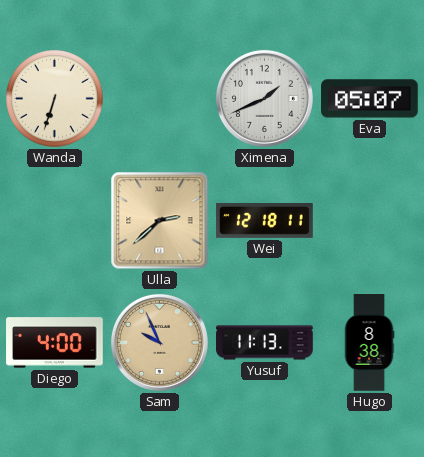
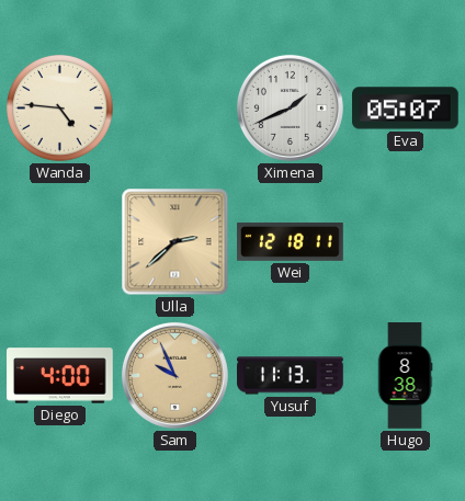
Wanda: 6:33 -> 4:46
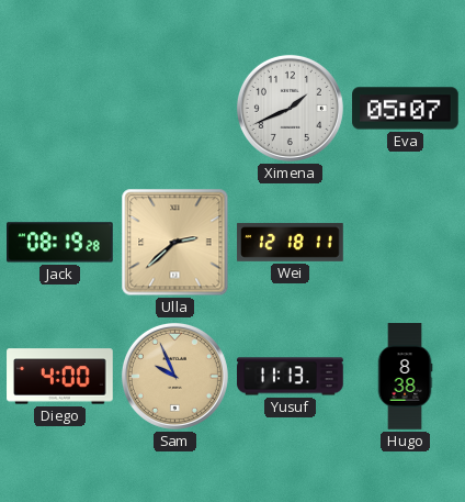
Wanda: 4:46 -> none
Jack: none -> 08:19
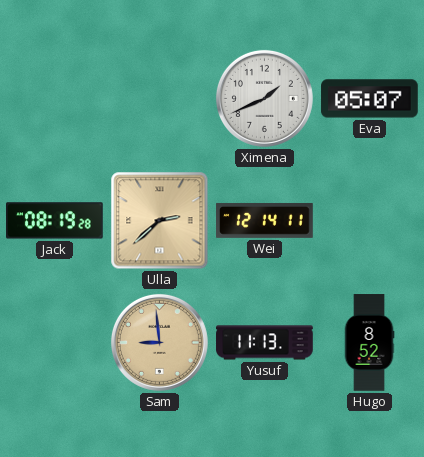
Wei: 12:18 -> 12:14
Diego: 4:00 -> none
Sam: 9:56 -> 8:59
Hugo: 8:38 -> 8:52
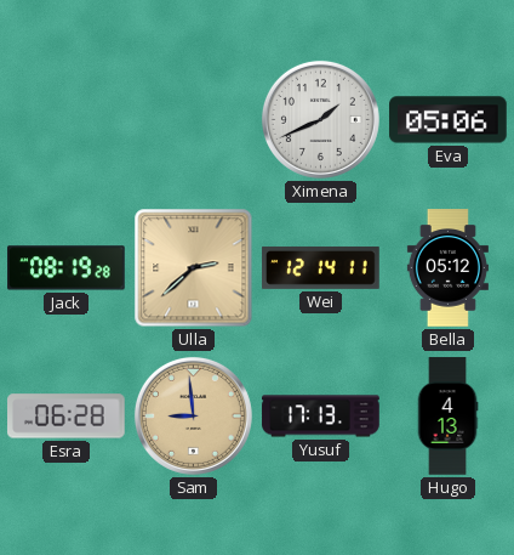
Eva: 05:07 -> 05:06
Bella: none -> 05:12
Esra: none -> 06:28
Yusuf: 11:13 -> 17:13
Hugo: 8:52 -> 4:13
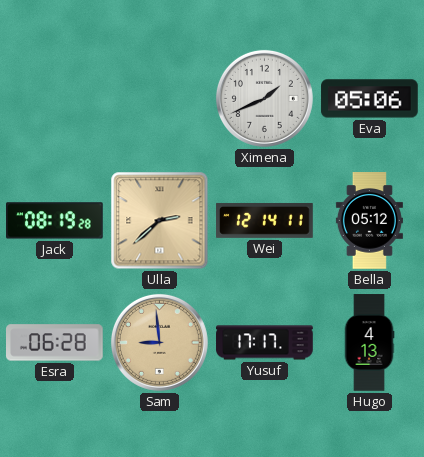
Yusuf: 17:13 -> 17:17
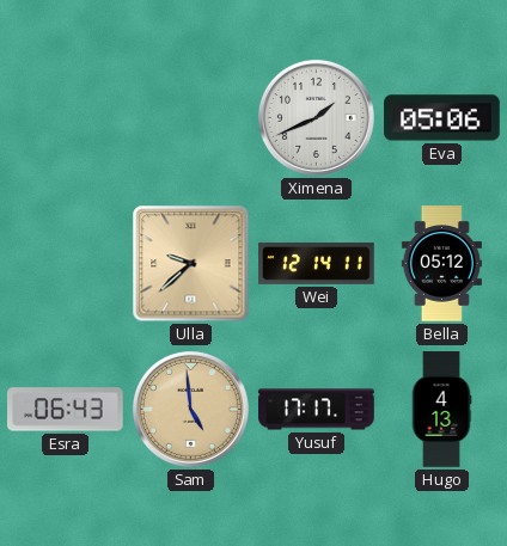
Jack: 08:19 -> none
Ulla: 2:38 -> 9:38
Esra: 06:28 -> 06:43
Sam: 8:59 -> 4:59
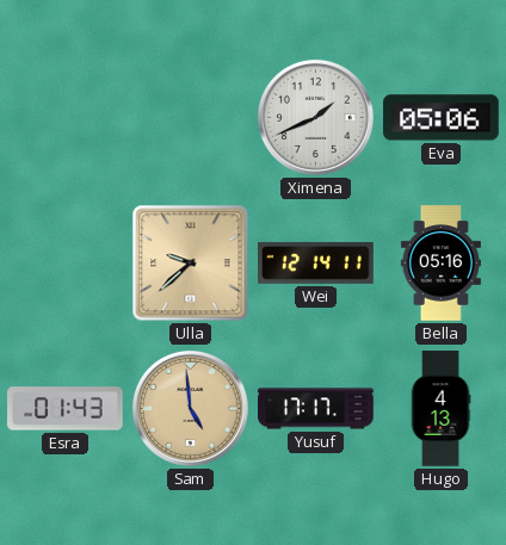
Bella: 05:12 -> 05:16
Esra: 06:43 -> 01:43
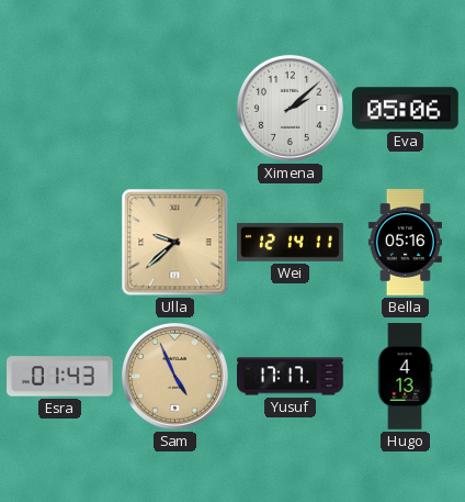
Ximena: 1:41 -> 2:08
Sam: 4:59 -> 4:56
